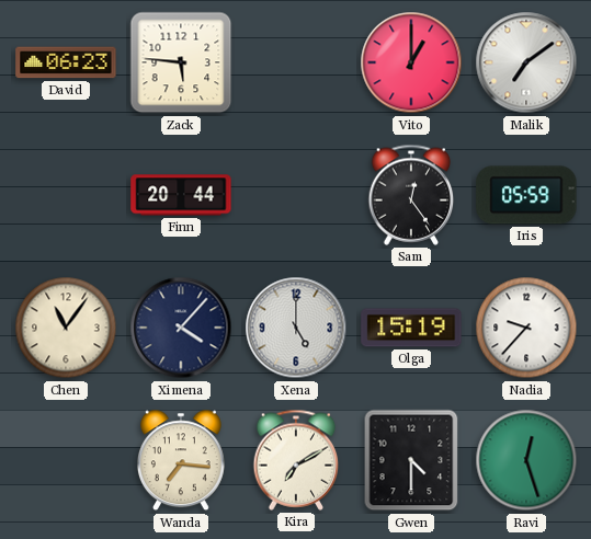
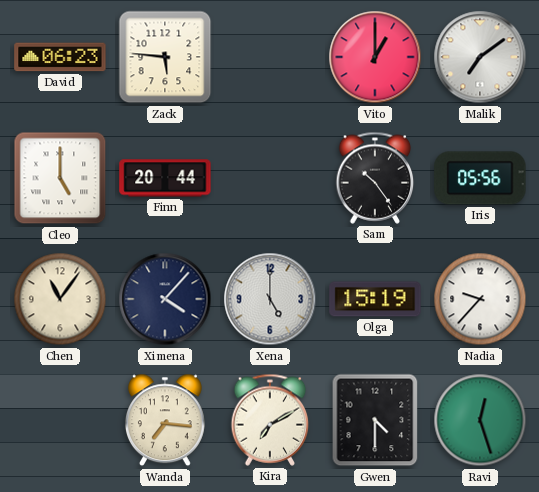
Cleo: none -> 5:00
Sam: 12:24 -> 10:24
Iris: 05:59 -> 05:56
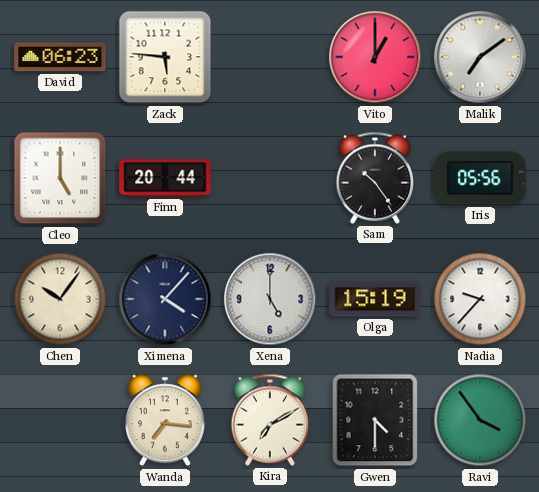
Chen: 11:06 -> 10:06
Ravi: 12:27 -> 3:54
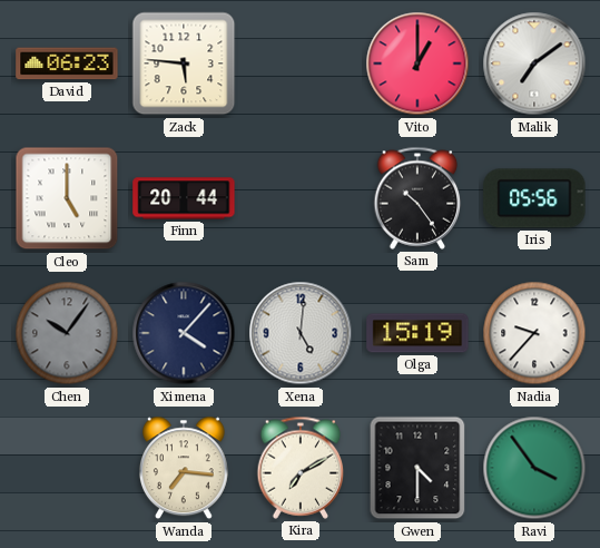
Chen dial: cream -> grey
Xena: 5:00 -> 5:01
